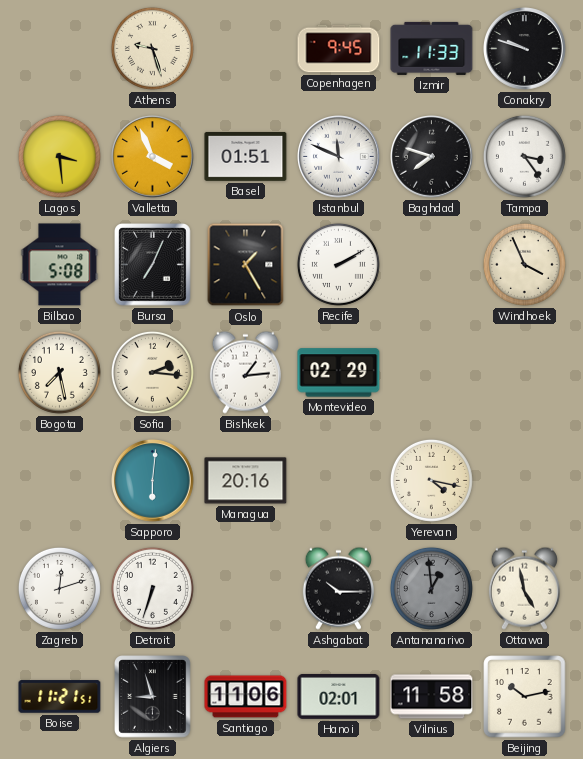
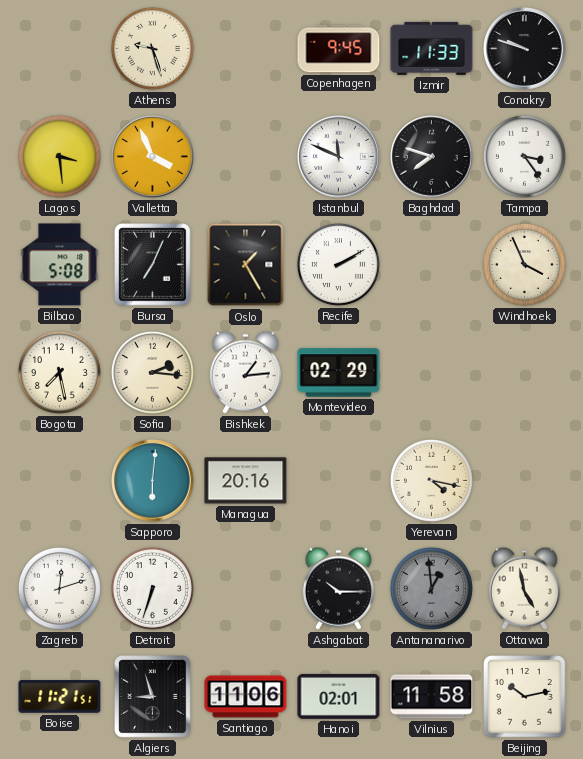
Basel: 01:51 -> none
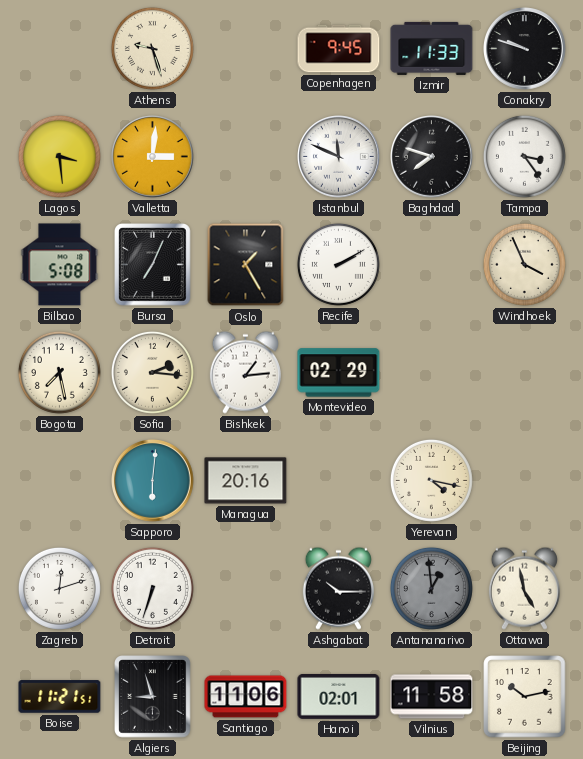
Valletta: 3:56 -> 3:01
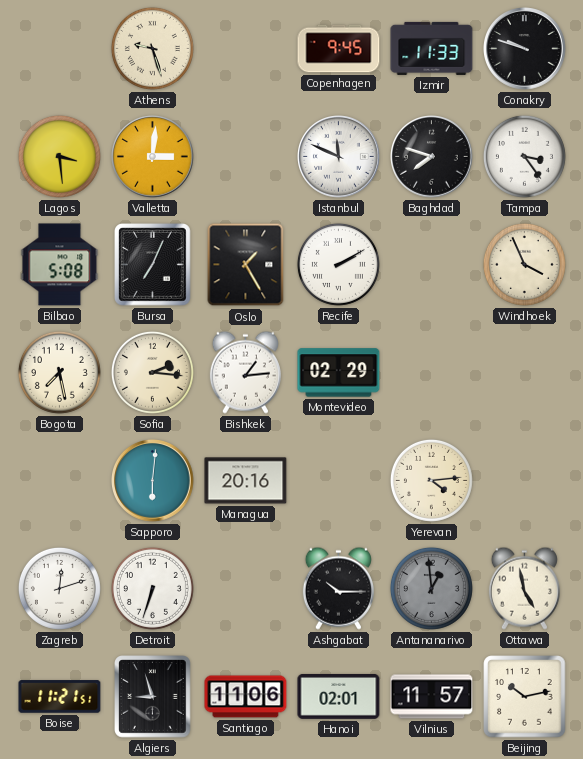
Yerevan: 4:17 -> 4:14
Vilnius: 11:58 -> 11:57
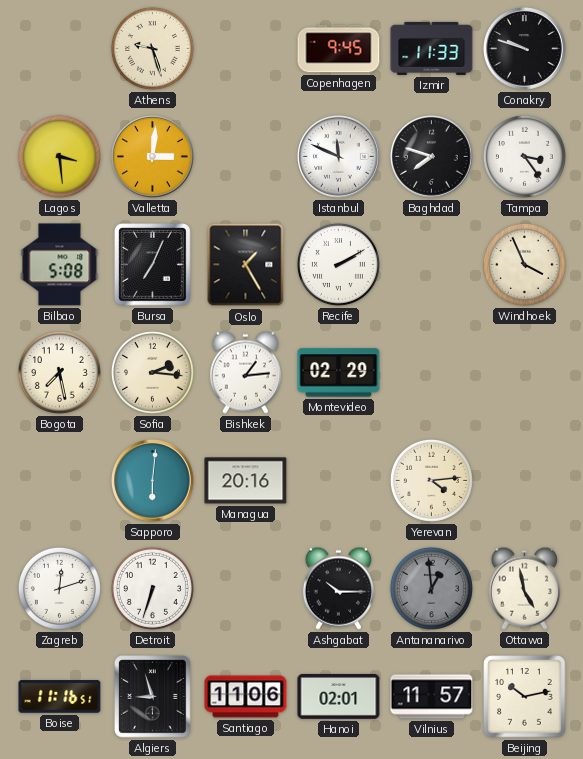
Boise: 11:21 -> 11:16
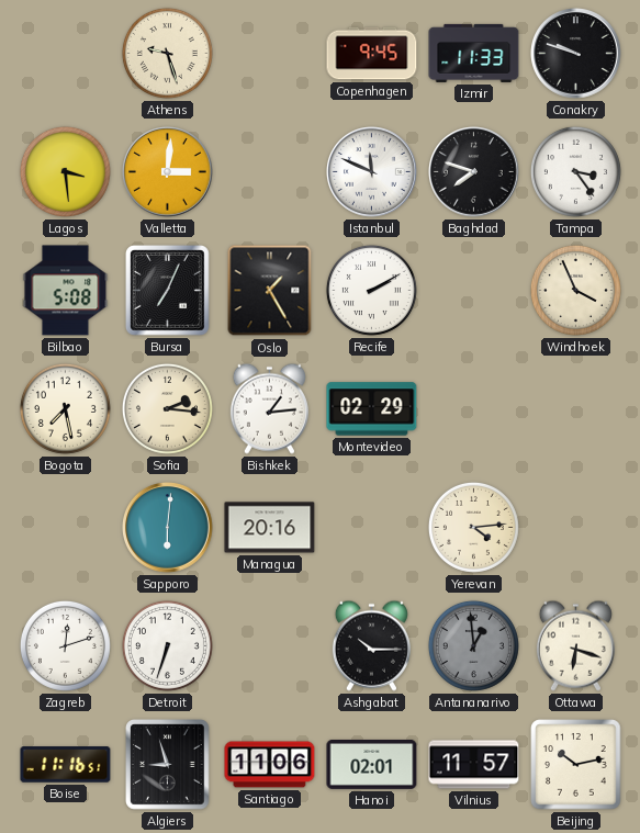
Ottawa: 4:58 -> 6:18
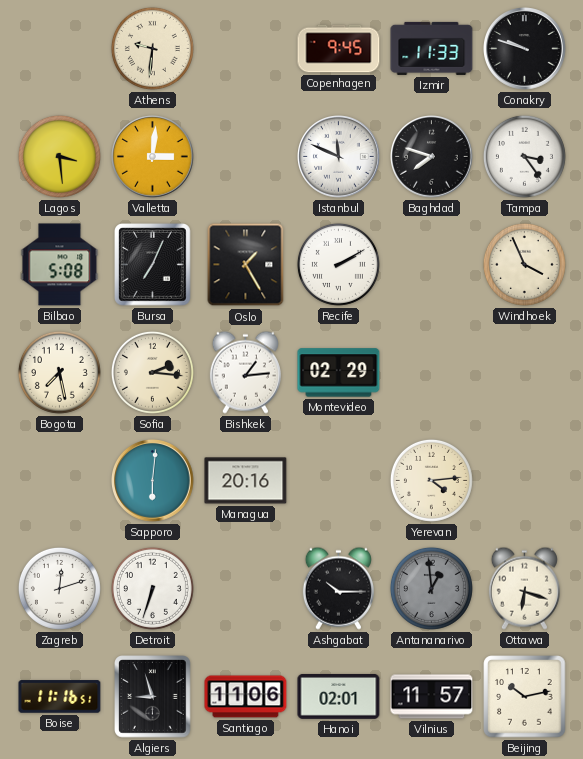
Athens: 9:27 -> 9:31
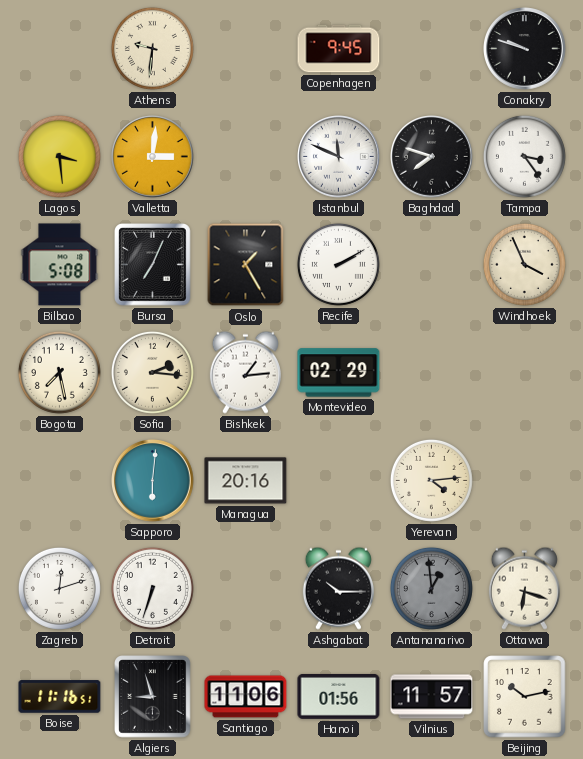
Izmir: 11:33 -> none
Hanoi: 02:01 -> 01:56
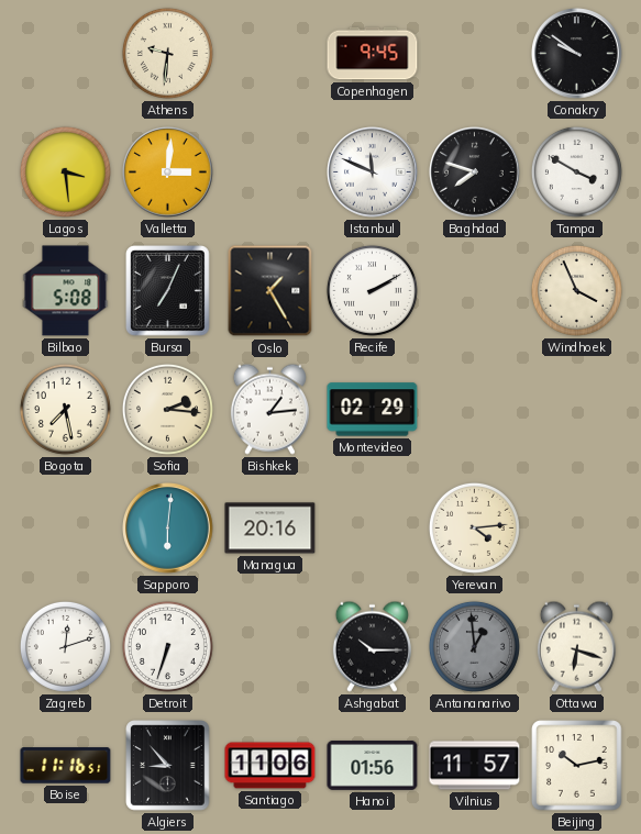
Conakry: 9:48 -> 9:51
Tampa: 3:24 -> 3:50
Algiers: 8:57 -> 8:53
